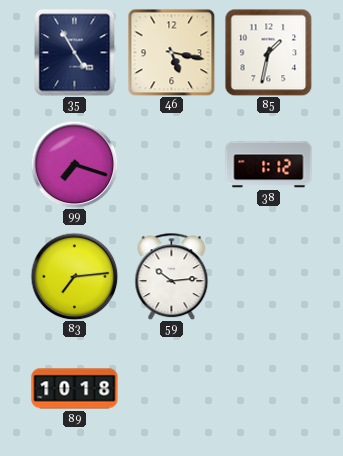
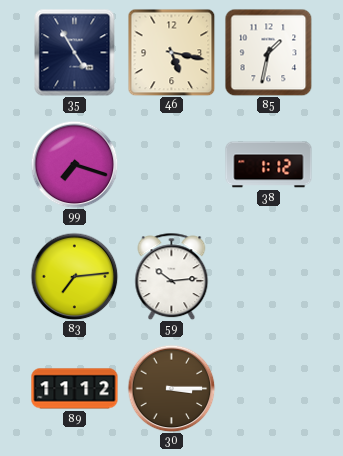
89: 10:18 -> 11:12
30: none -> 3:15
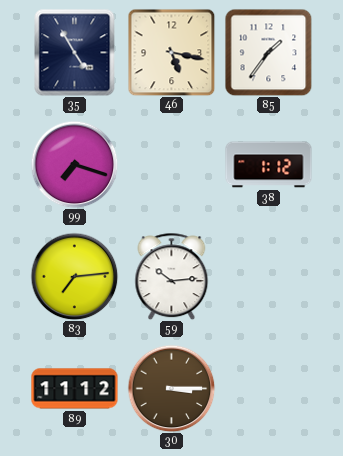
85: 1:32 -> 1:36
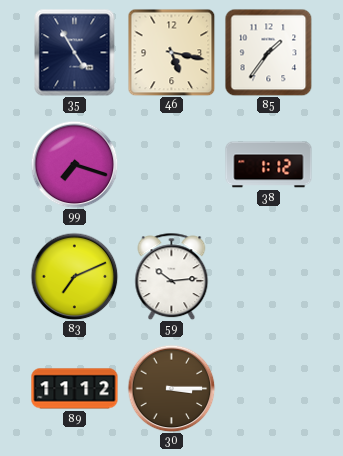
83: 7:14 -> 7:11
